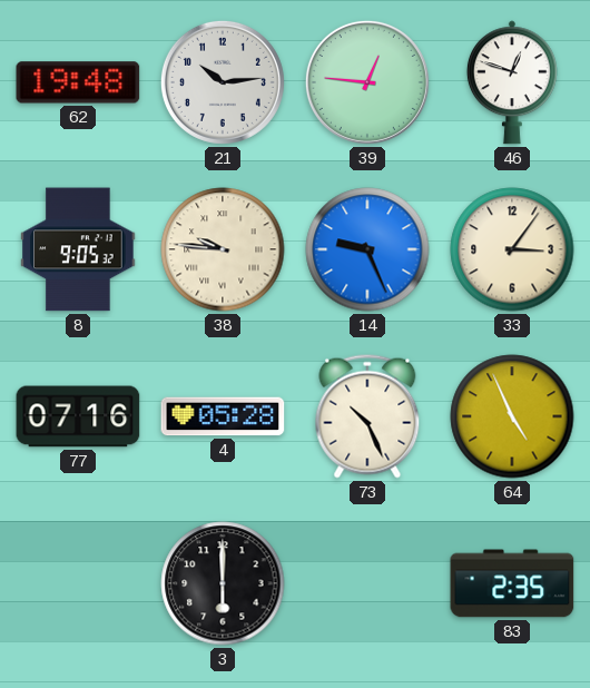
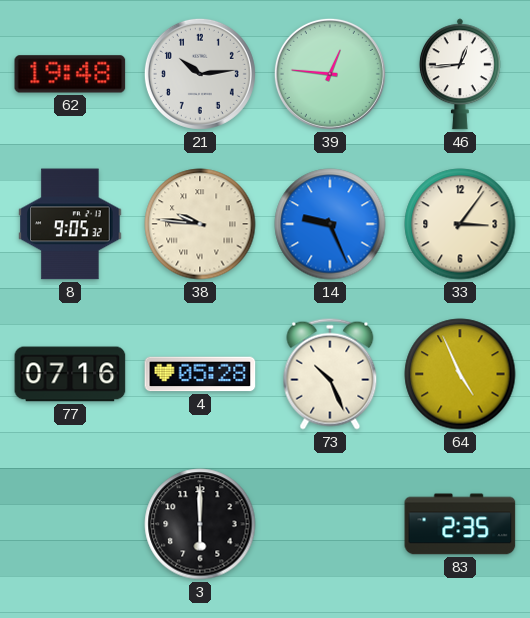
46: 12:48 -> 12:44
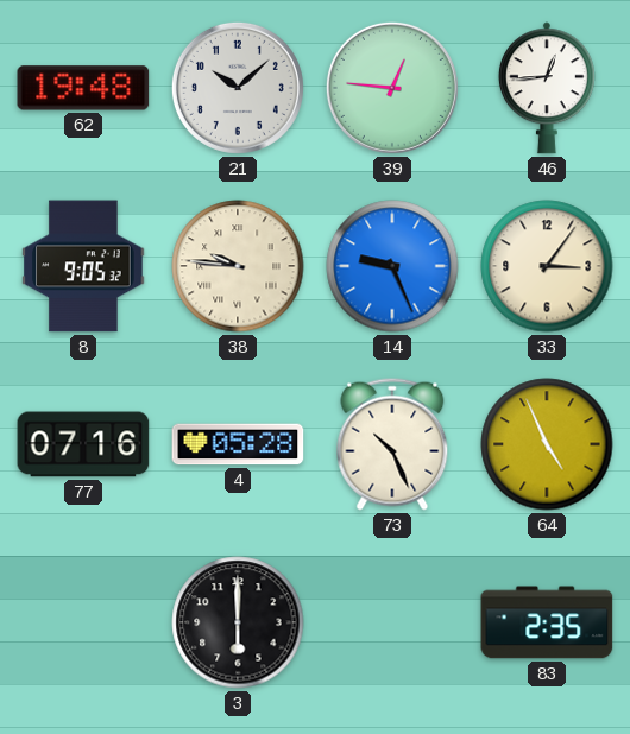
21: 10:14 -> 10:08
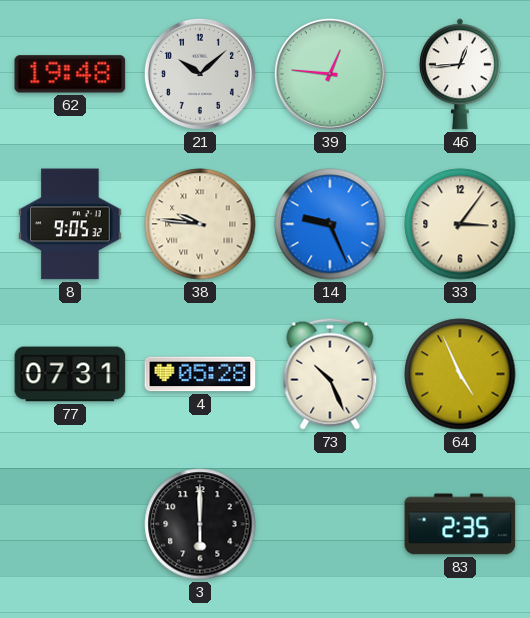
77: 07:16 -> 07:31
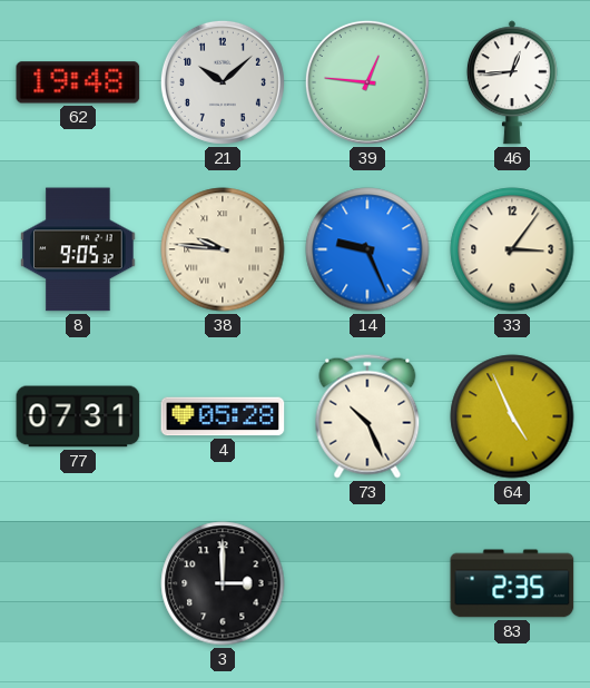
3: 6:00 -> 3:00
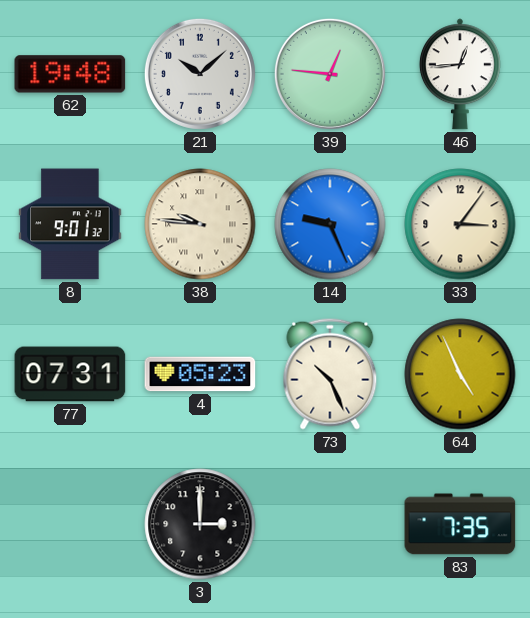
8: 9:05 -> 9:01
4: 05:28 -> 05:23
83: 2:35 -> 7:35
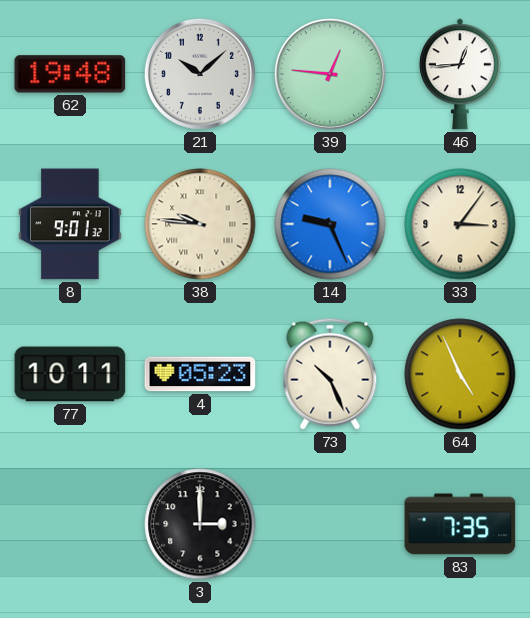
77: 07:31 -> 10:11
